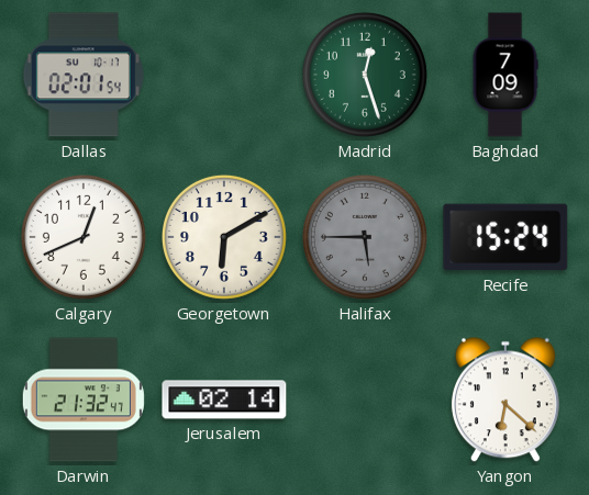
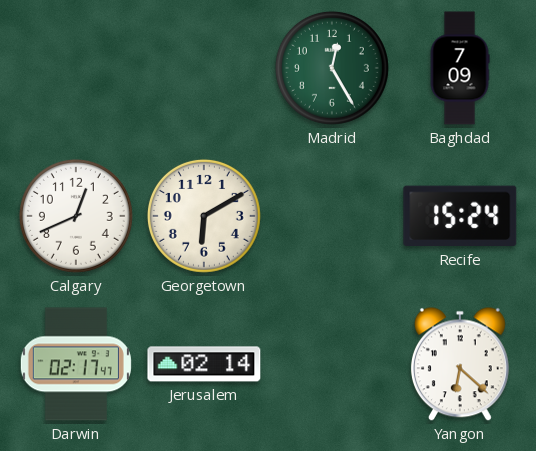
Dallas: 02:01 -> none
Madrid: 12:27 -> 12:25
Halifax: 5:45 -> none
Darwin: 21:32 -> 02:17
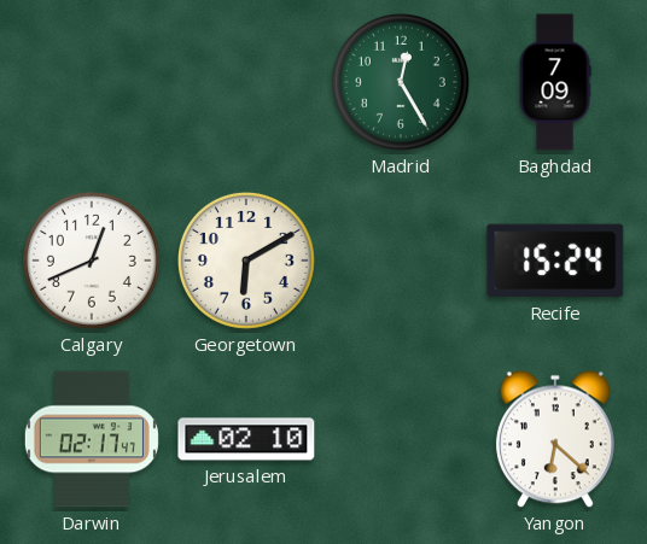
Jerusalem: 02:14 -> 02:10
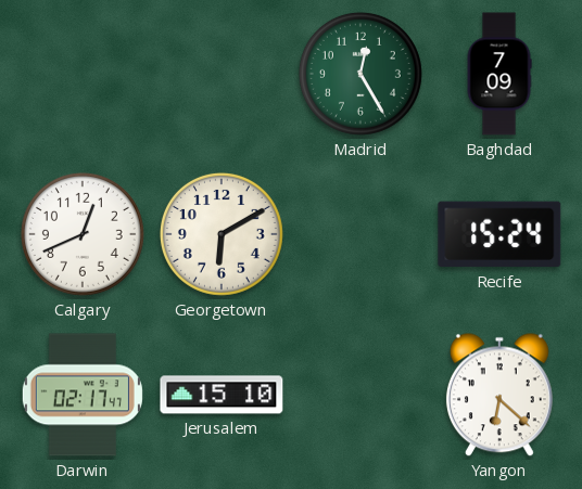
Jerusalem: 02:10 -> 15:10
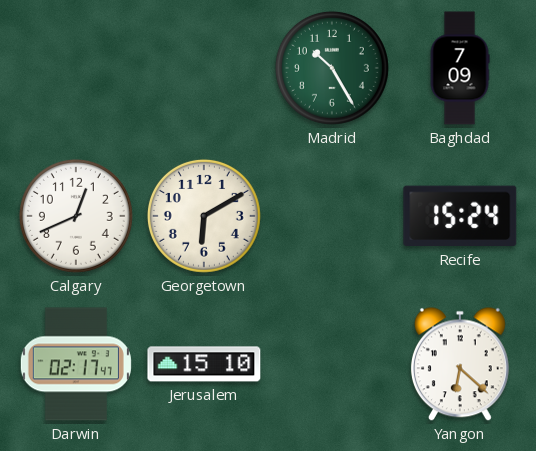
Madrid: 12:25 -> 10:25
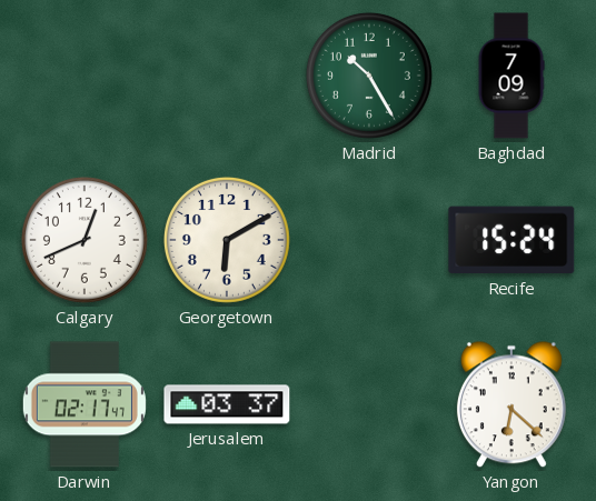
Jerusalem: 15:10 -> 03:37
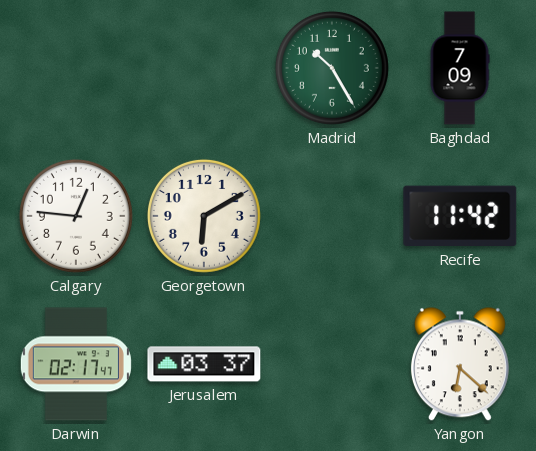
Calgary: 12:41 -> 12:46
Recife: 15:24 -> 11:42
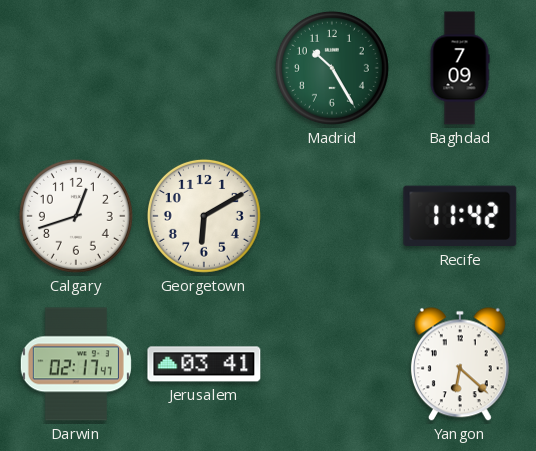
Calgary: 12:46 -> 12:42
Jerusalem: 03:37 -> 03:41
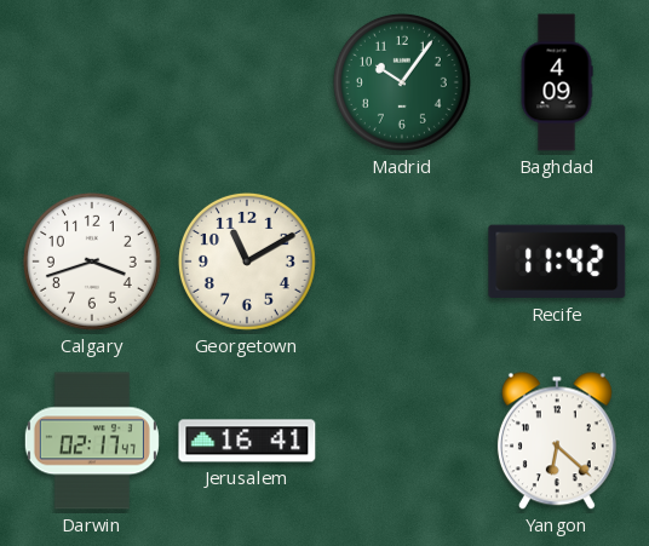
Madrid: 10:25 -> 10:06
Baghdad: 7:09 -> 4:09
Calgary: 12:42 -> 3:42
Georgetown: 6:10 -> 11:10
Jerusalem: 03:41 -> 16:41
